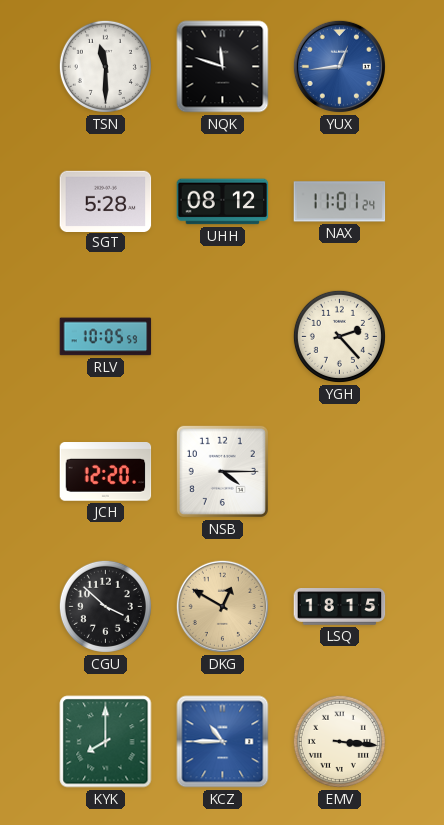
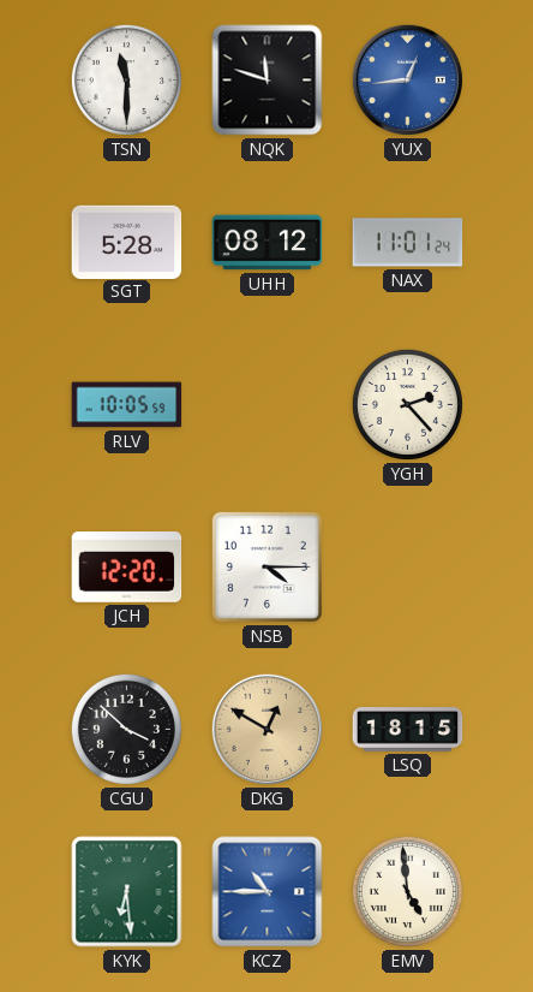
KYK: 8:00 -> 6:29
EMV: 3:16 -> 4:59
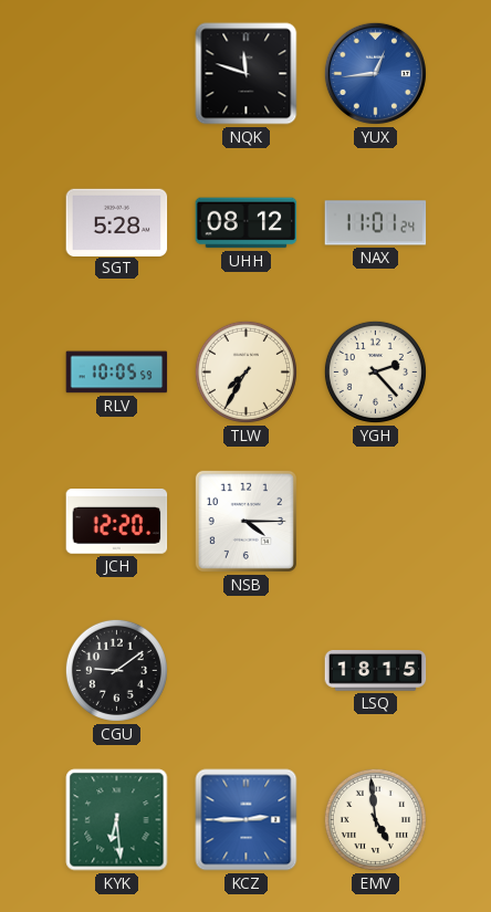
TSN: 11:30 -> none
TLW: none -> 7:35
CGU: 3:52 -> 9:09
DKG: 12:50 -> none
KCZ: 10:45 -> 2:45
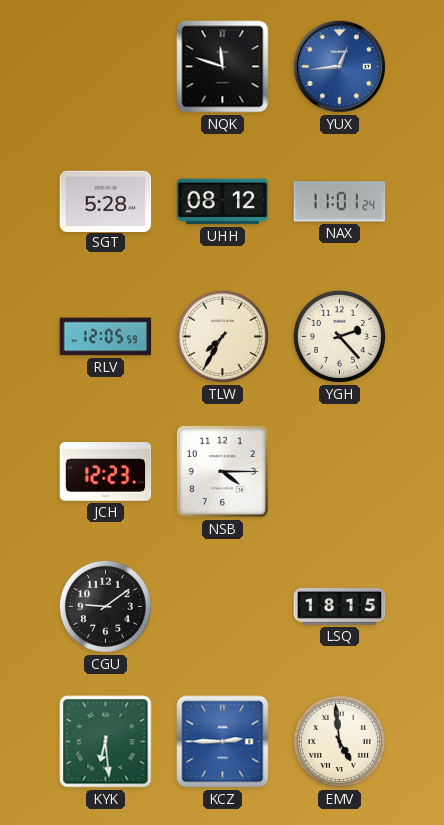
RLV: 10:05 -> 12:05
JCH: 12:20 -> 12:23
